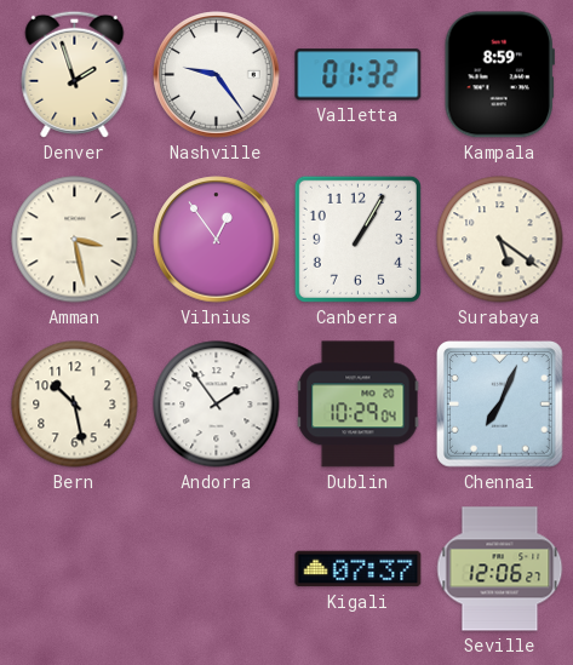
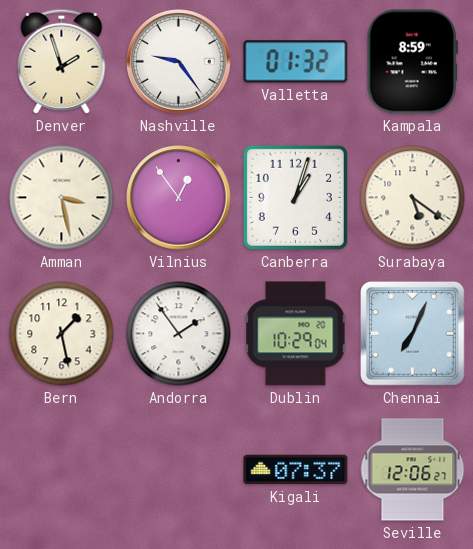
Canberra: 1:05 -> 1:03
Bern: 10:28 -> 1:28
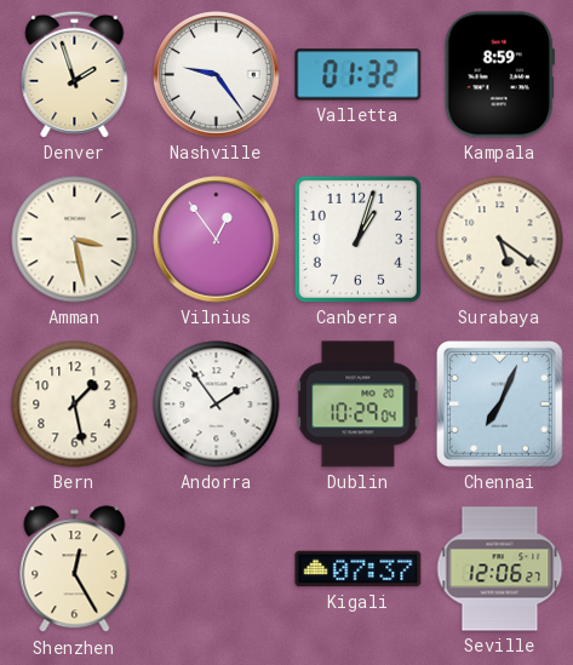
Shenzhen: none -> 12:25
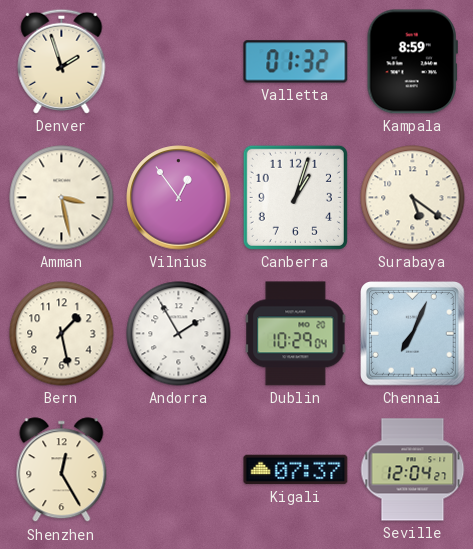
Nashville: 9:24 -> none
Andorra: 1:54 -> 1:55
Seville: 12:06 -> 12:04
